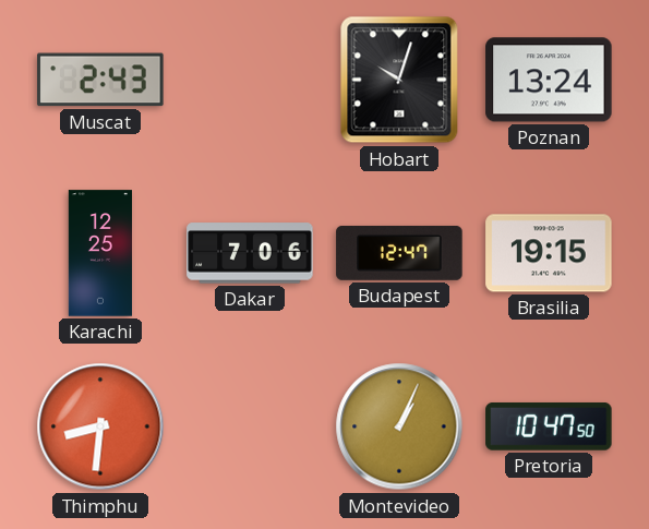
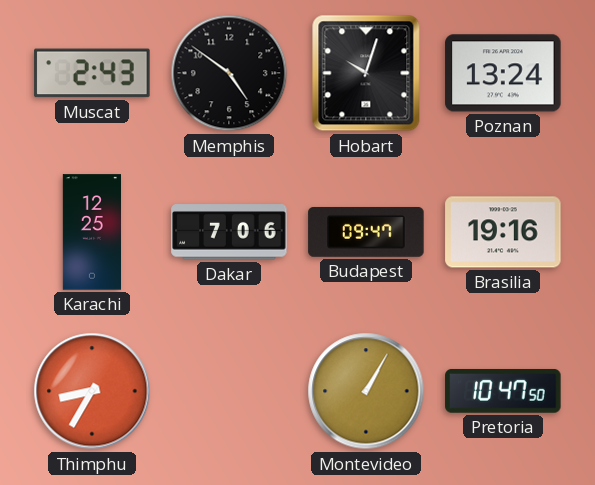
Memphis: none -> 4:51
Budapest: 12:47 -> 09:47
Brasilia: 19:15 -> 19:16
Thimphu: 8:31 -> 8:35
Montevideo: 1:04 -> 1:05
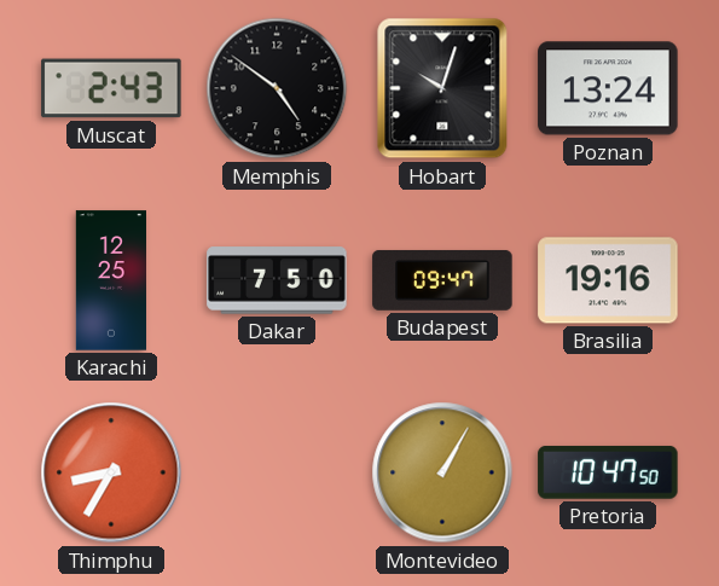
Dakar: 7:06 -> 7:50
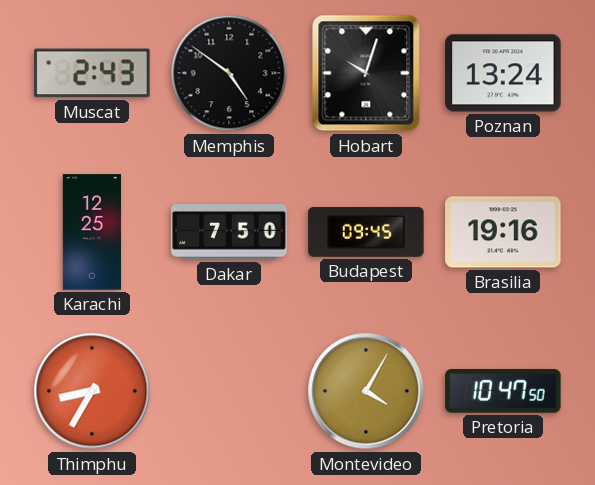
Budapest: 09:47 -> 09:45
Montevideo: 1:05 -> 4:05
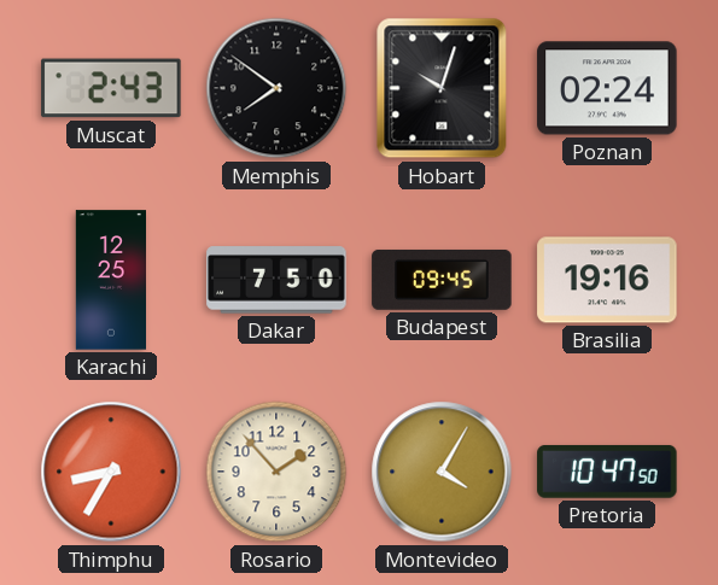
Memphis: 4:51 -> 7:51
Poznan: 13:24 -> 02:24
Rosario: none -> 1:53
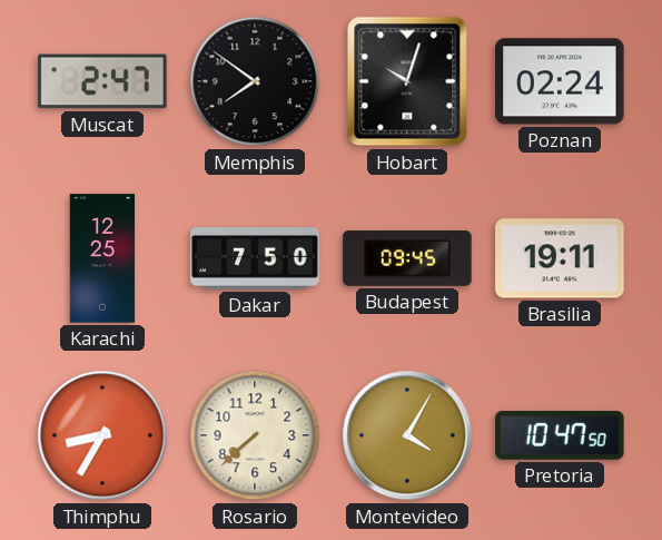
Muscat: 2:43 -> 2:47
Brasilia: 19:16 -> 19:11
Rosario: 1:53 -> 7:38
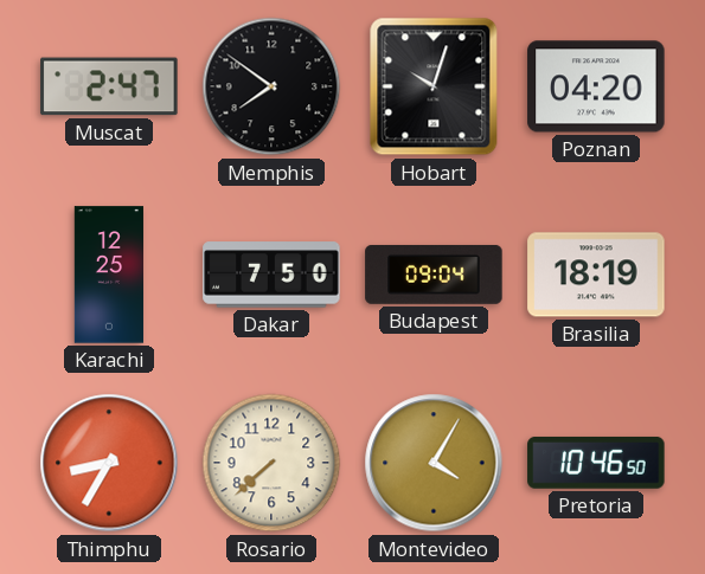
Poznan: 02:24 -> 04:20
Budapest: 09:45 -> 09:04
Brasilia: 19:11 -> 18:19
Pretoria: 10:47 -> 10:46
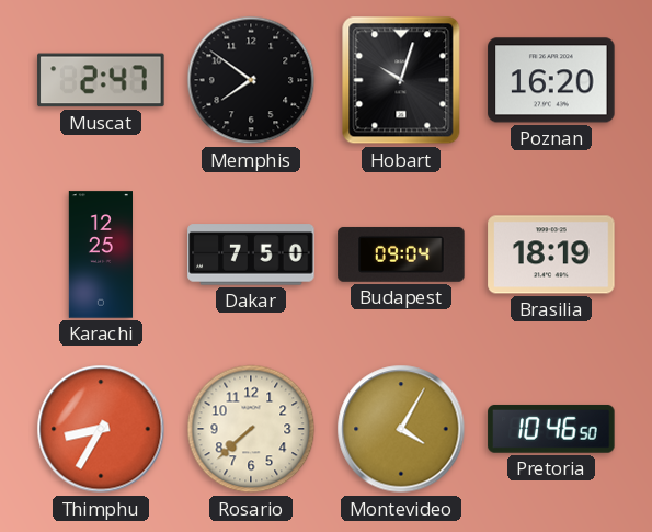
Poznan: 04:20 -> 16:20
